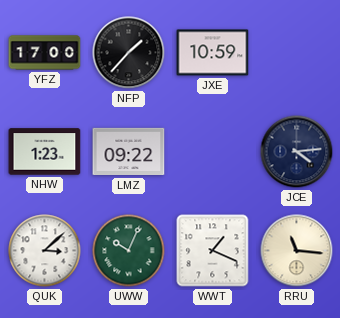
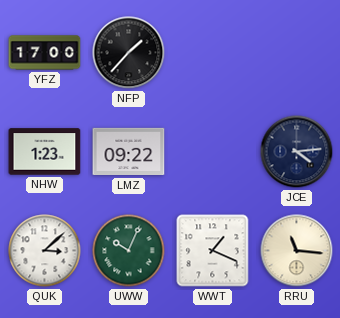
JXE: 10:59 -> none
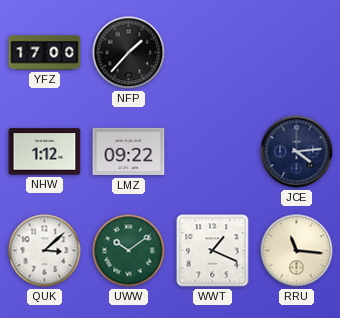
NHW: 1:23 -> 1:12
UWW: 10:04 -> 10:09
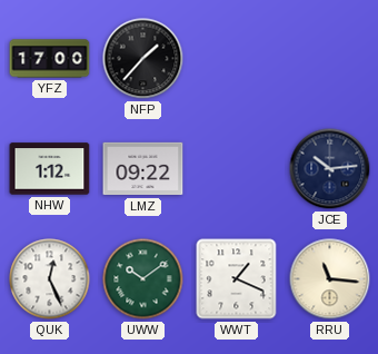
JCE: 4:14 -> 10:14
QUK: 3:08 -> 12:26
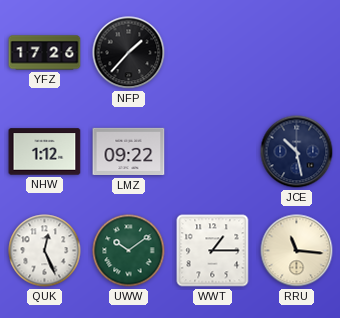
YFZ: 17:00 -> 17:26
JCE: 10:14 -> 10:28
WWT: 1:19 -> 1:15
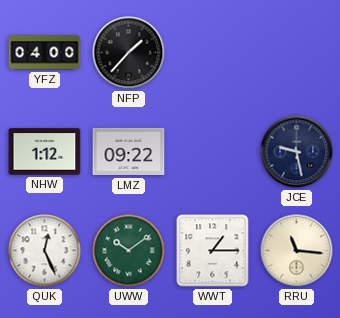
YFZ: 17:26 -> 04:00
JCE: 10:28 -> 9:28
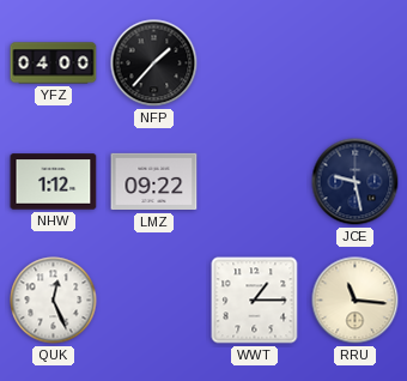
UWW: 10:09 -> none
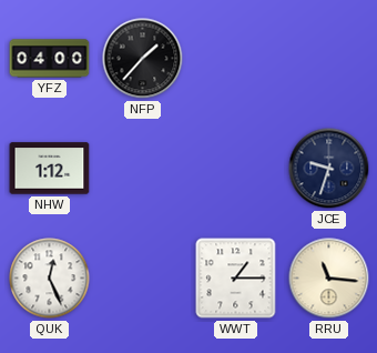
LMZ: 09:22 -> none
JCE: 9:28 -> 9:33
